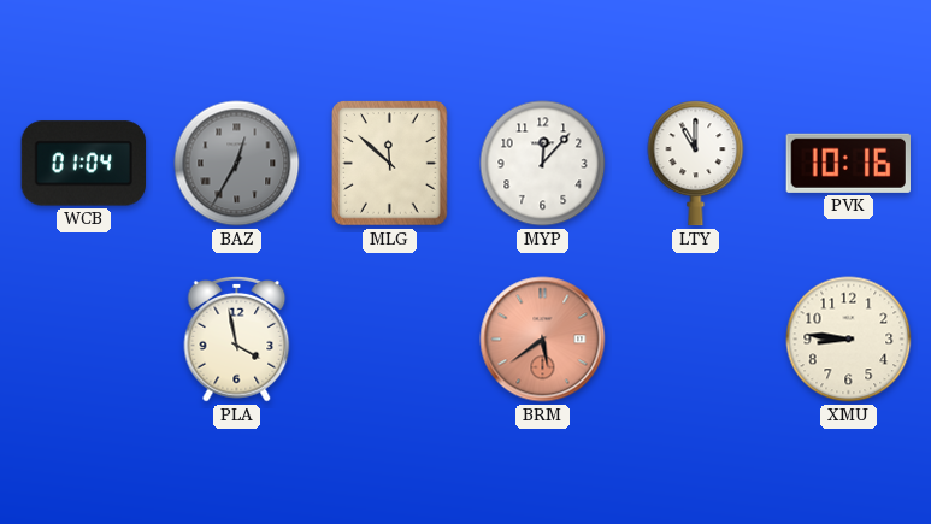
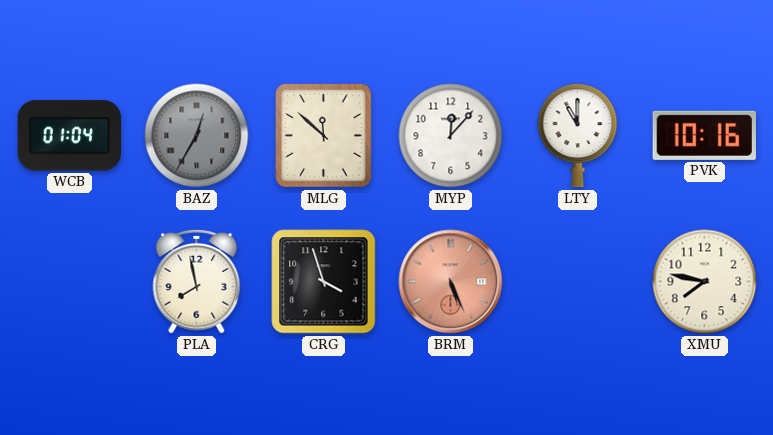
PLA: 3:58 -> 7:58
CRG: none -> 3:57
BRM: 5:39 -> 5:26
XMU: 8:46 -> 7:47
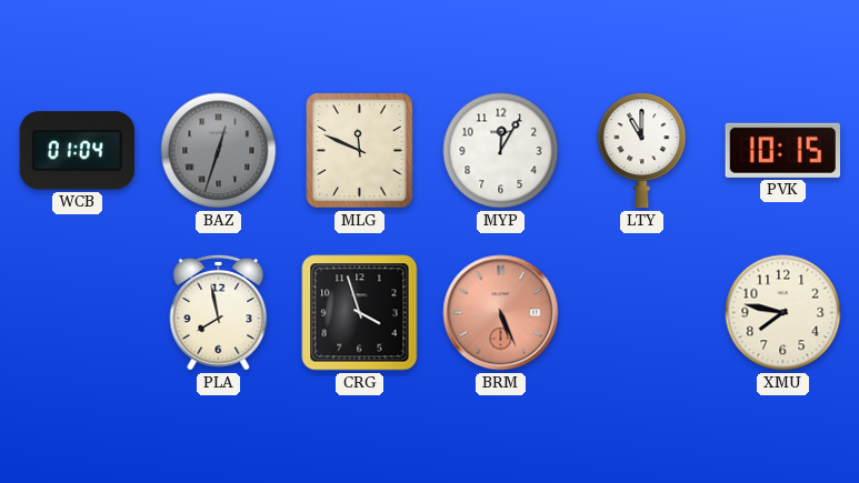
BAZ: 12:35 -> 12:33
MLG: 11:52 -> 11:49
MYP: 12:07 -> 12:05
PVK: 10:16 -> 10:15
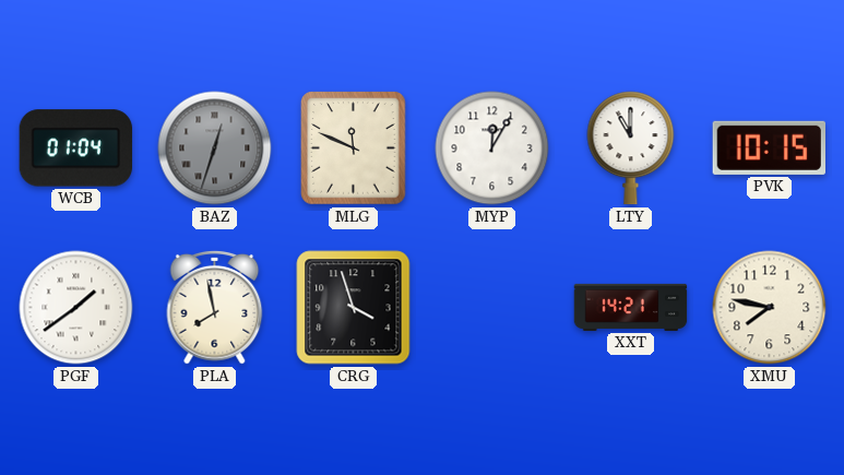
PGF: none -> 1:39
BRM: 5:26 -> none
XXT: none -> 14:21
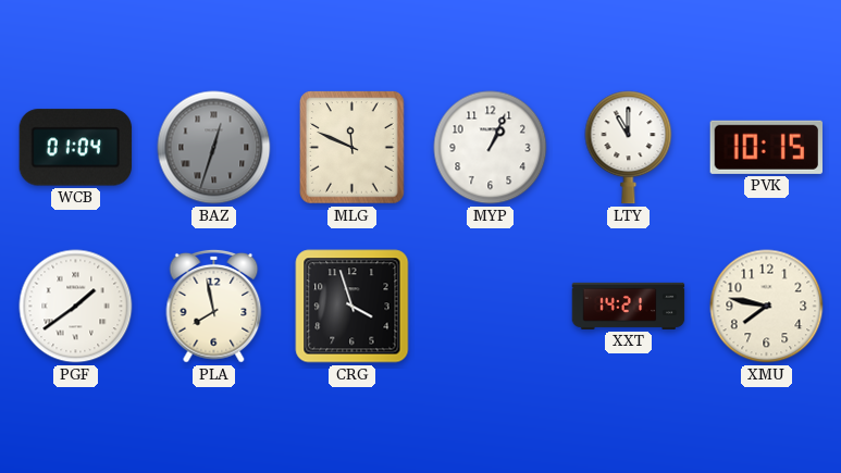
MYP: 12:05 -> 1:04
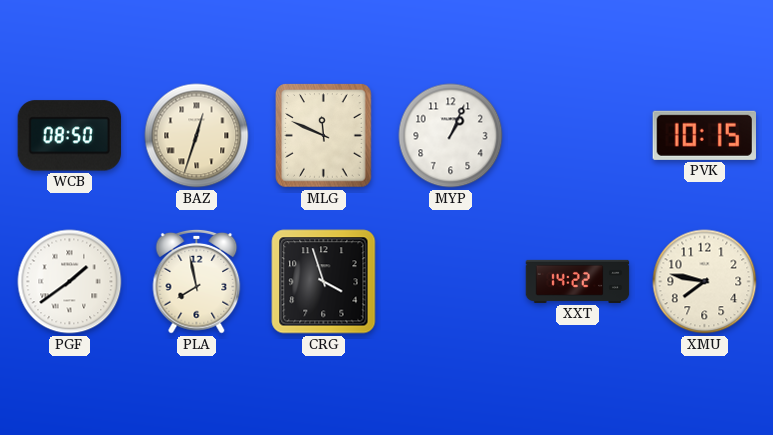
WCB: 01:04 -> 08:50
BAZ dial: grey -> cream
LTY: 11:00 -> none
XXT: 14:21 -> 14:22
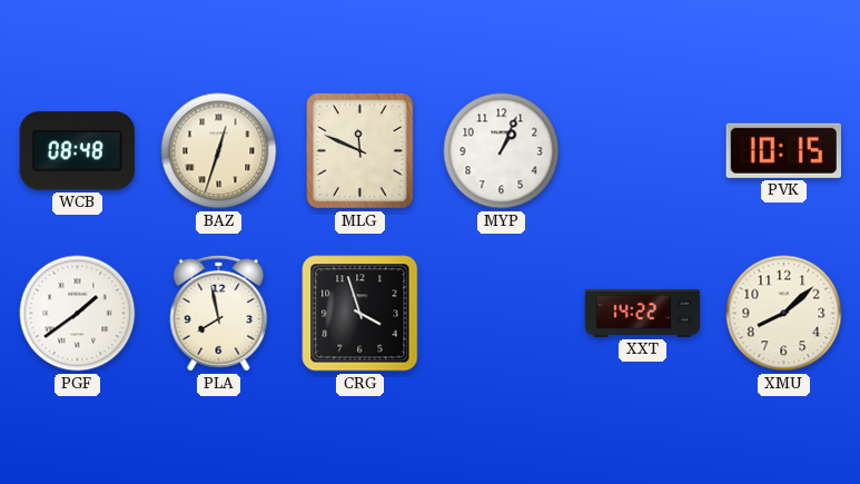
WCB: 08:50 -> 08:48
XMU: 7:47 -> 8:08
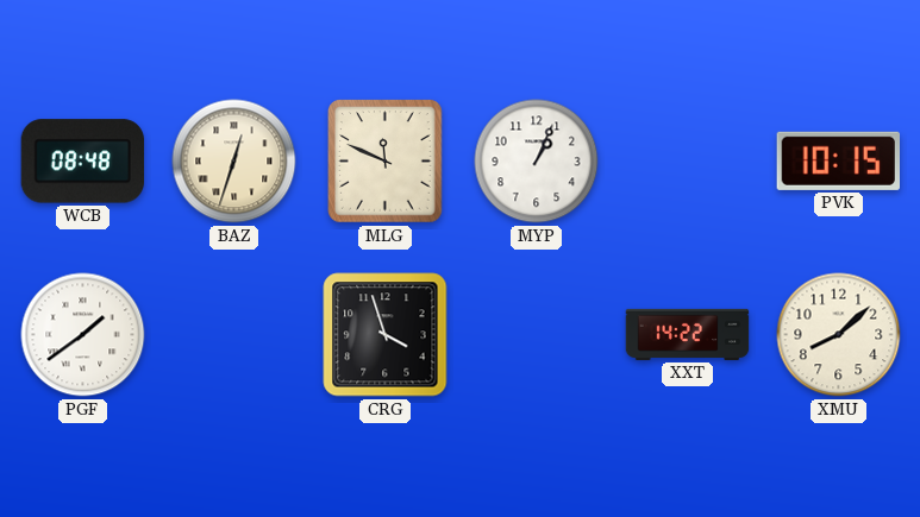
PLA: 7:58 -> none
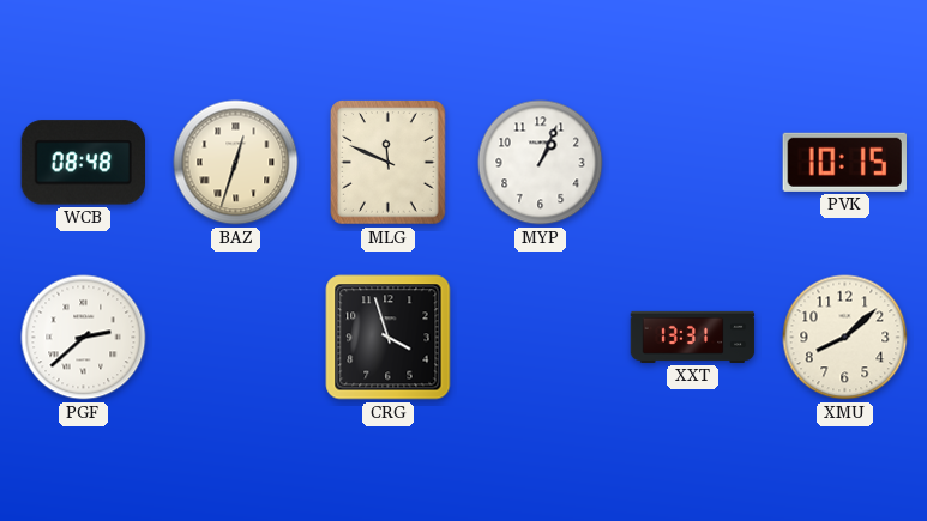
PGF: 1:39 -> 2:38
XXT: 14:22 -> 13:31
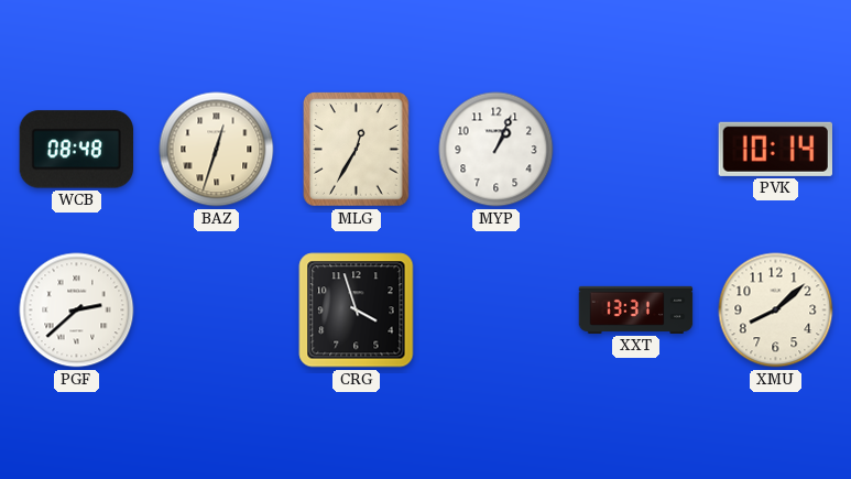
MLG: 11:49 -> 12:35
PVK: 10:15 -> 10:14
